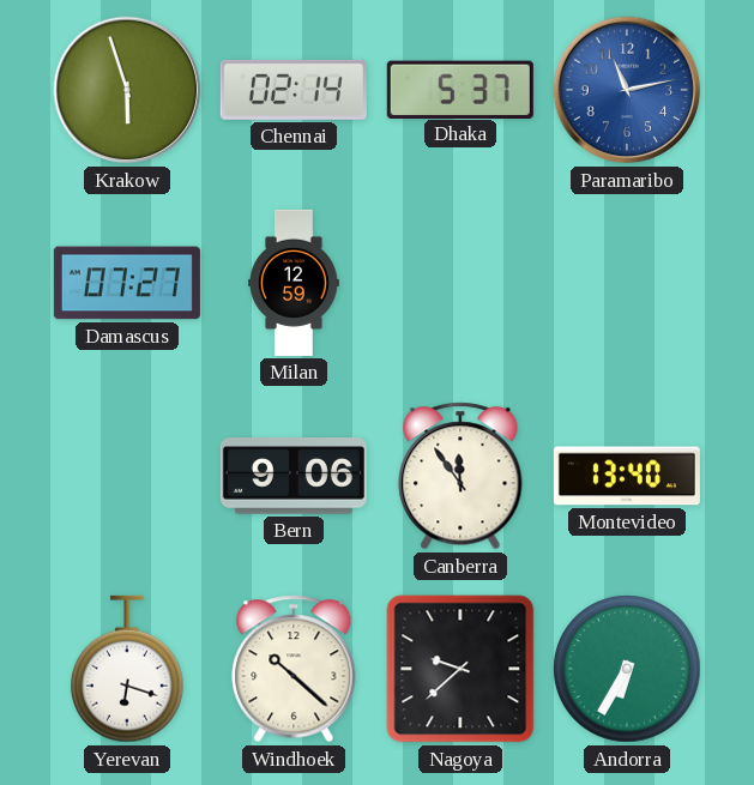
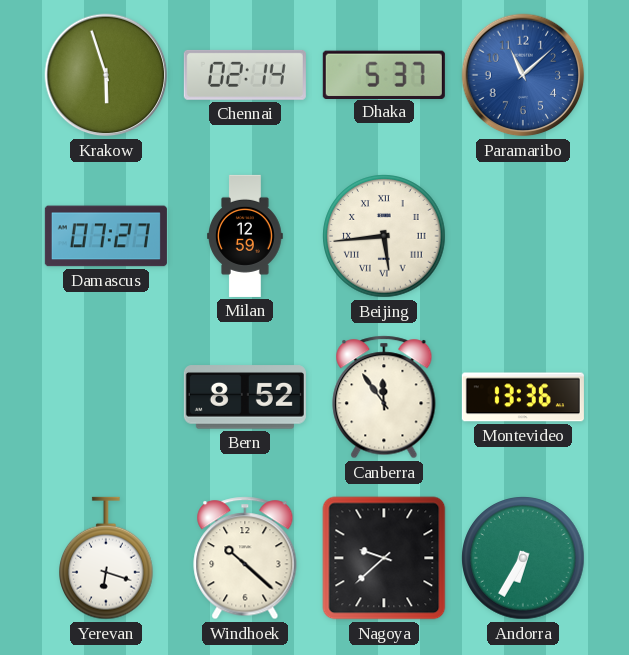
Paramaribo: 11:13 -> 11:08
Beijing: none -> 5:44
Bern: 9:06 -> 8:52
Montevideo: 13:40 -> 13:36
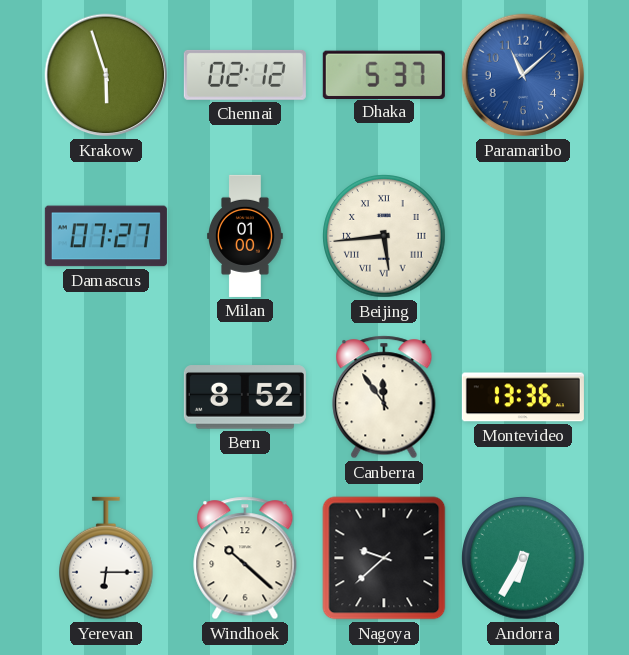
Chennai: 02:14 -> 02:12
Milan: 12:59 -> 01:00
Yerevan: 6:18 -> 6:15
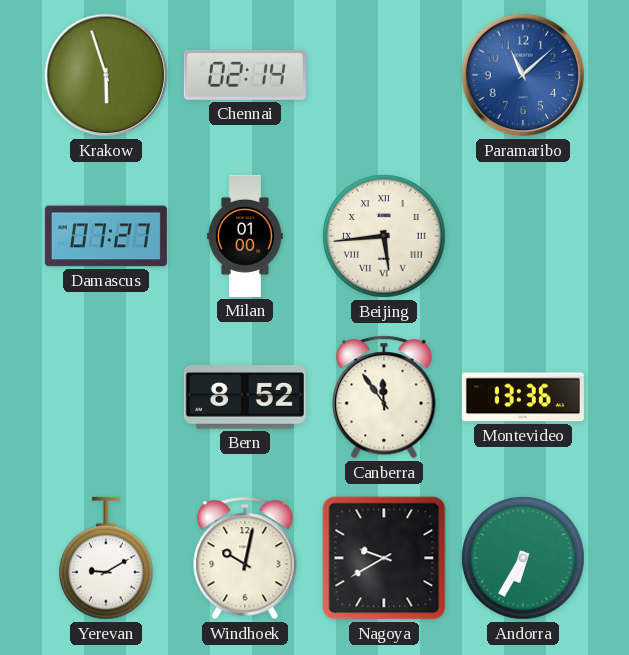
Chennai: 02:12 -> 02:14
Dhaka: 5:37 -> none
Yerevan: 6:15 -> 9:10
Windhoek: 10:22 -> 10:02
Nagoya: 9:38 -> 9:40
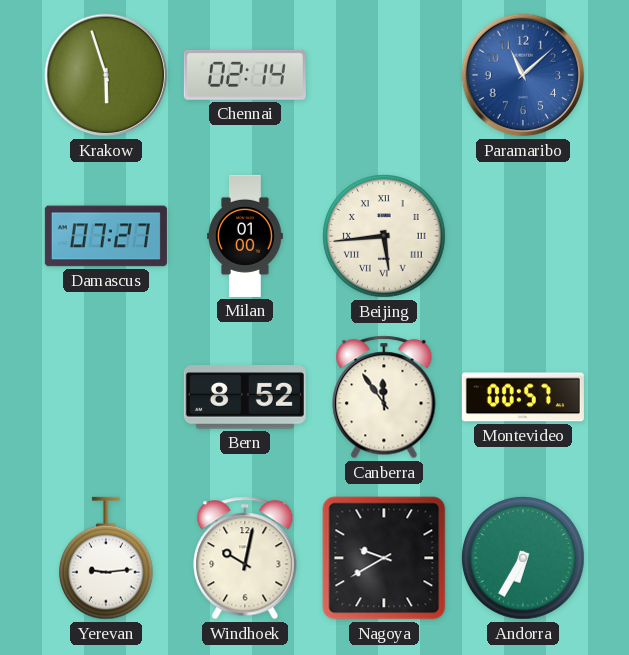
Montevideo: 13:36 -> 00:57
Yerevan: 9:10 -> 9:14
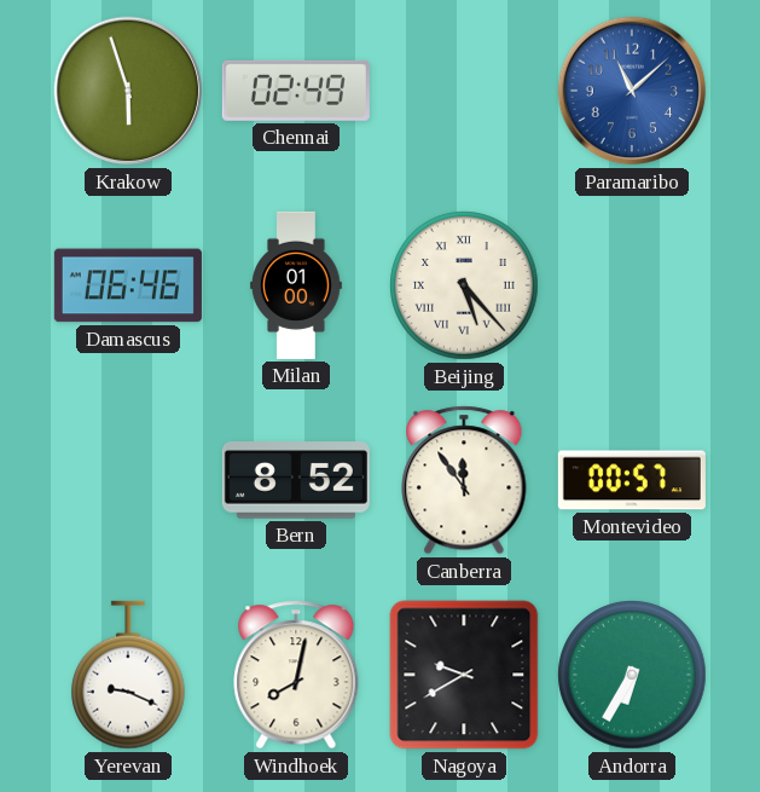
Chennai: 02:14 -> 02:49
Damascus: 07:27 -> 06:46
Beijing: 5:44 -> 5:23
Yerevan: 9:14 -> 9:19
Windhoek: 10:02 -> 8:02
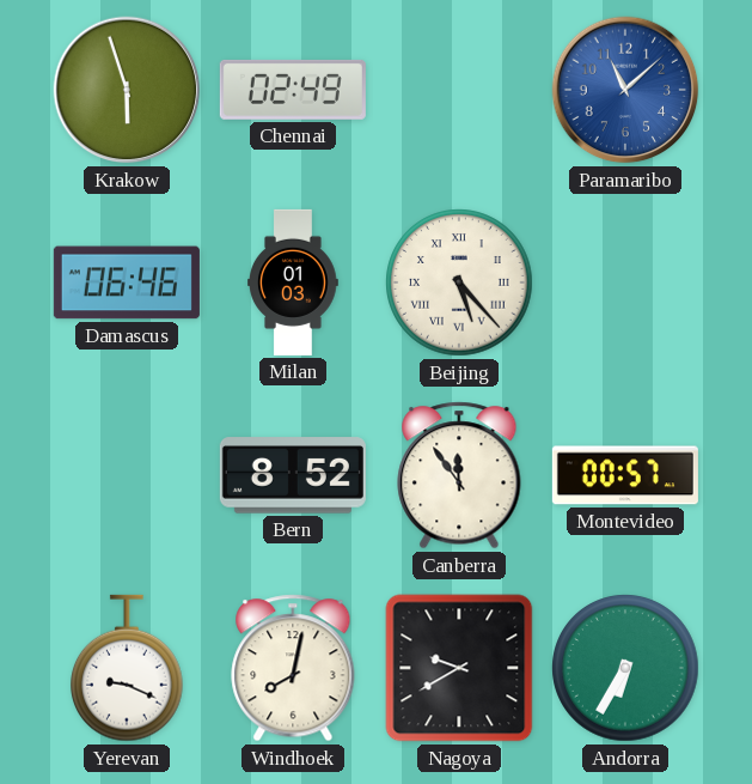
Milan: 01:00 -> 01:03
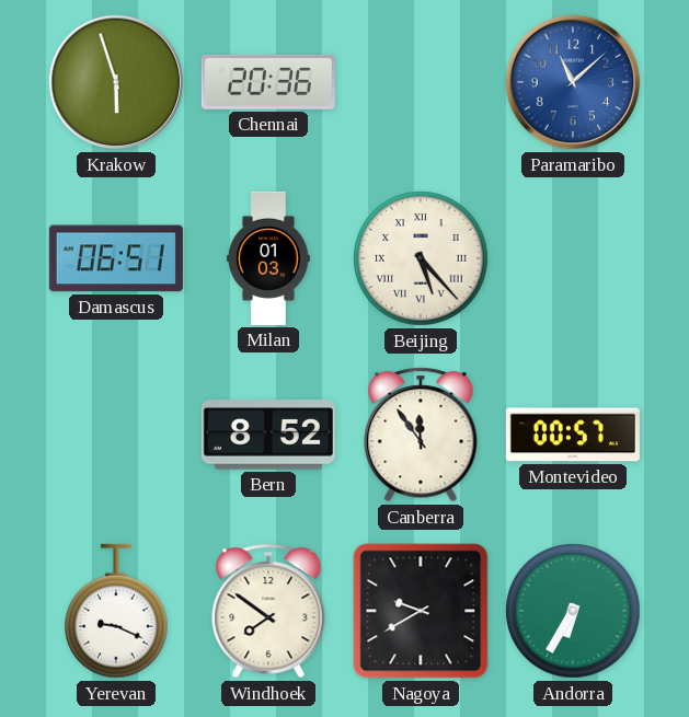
Chennai: 02:49 -> 20:36
Damascus: 06:46 -> 06:51
Windhoek: 8:02 -> 7:51
